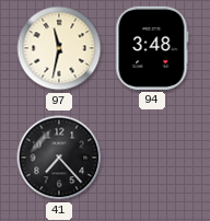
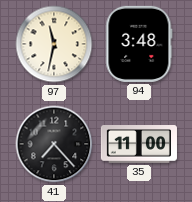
35: none -> 11:00
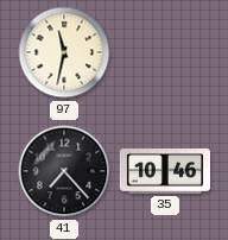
94: 3:48 -> none
35: 11:00 -> 10:46
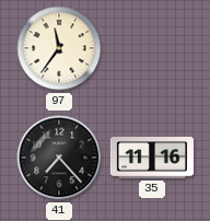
97: 11:32 -> 11:36
35: 10:46 -> 11:16
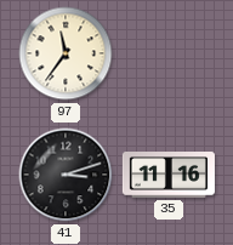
41: 7:23 -> 3:12
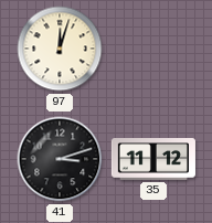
97: 11:36 -> 12:03
35: 11:16 -> 11:12
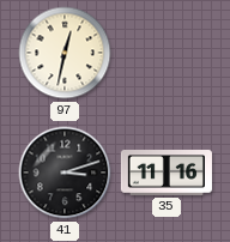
97: 12:03 -> 12:32
35: 11:12 -> 11:16
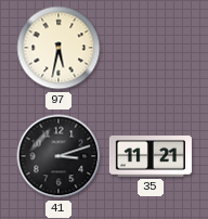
97: 12:32 -> 5:32
35: 11:16 -> 11:21
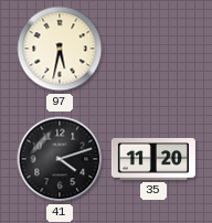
41: 3:12 -> 4:12
35: 11:21 -> 11:20
